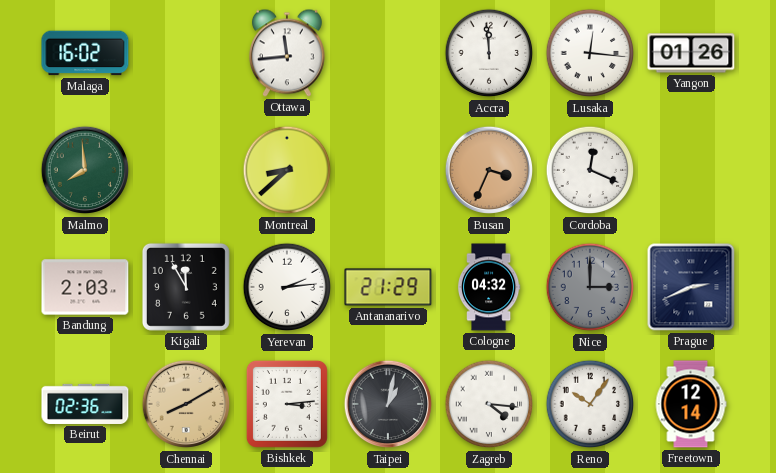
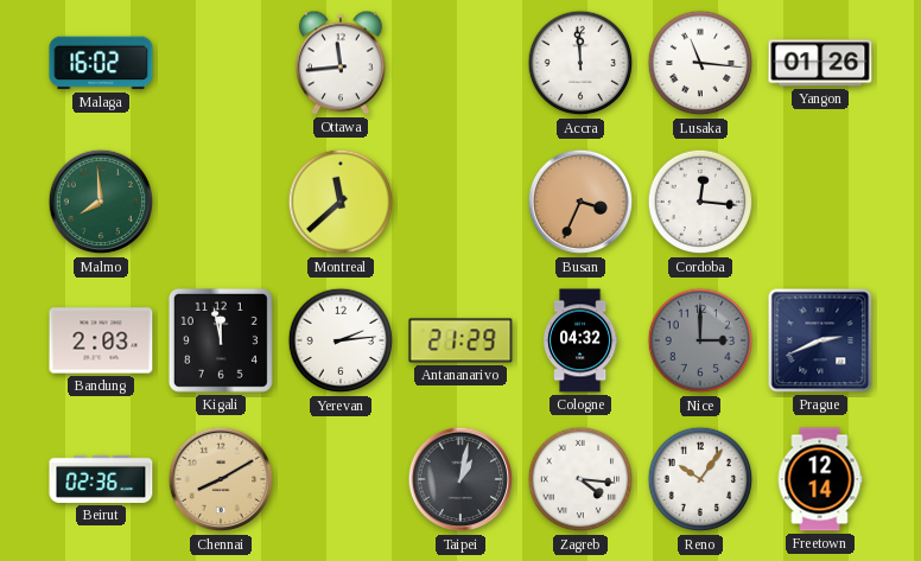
Lusaka: 12:16 -> 11:16
Montreal: 8:38 -> 11:38
Cordoba: 12:19 -> 12:16
Kigali: 11:55 -> 11:58
Bishkek: 3:14 -> none
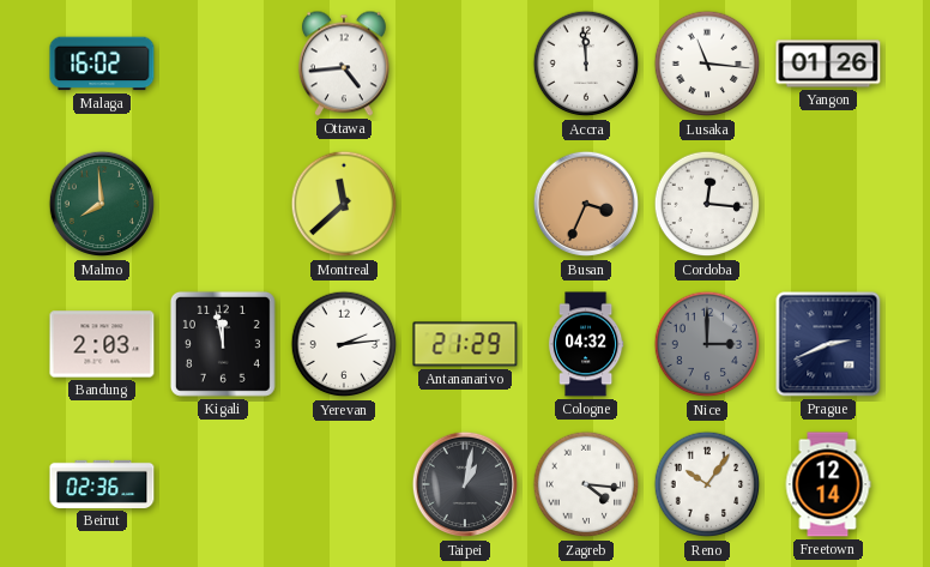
Ottawa: 11:44 -> 4:44
Chennai: 8:10 -> none
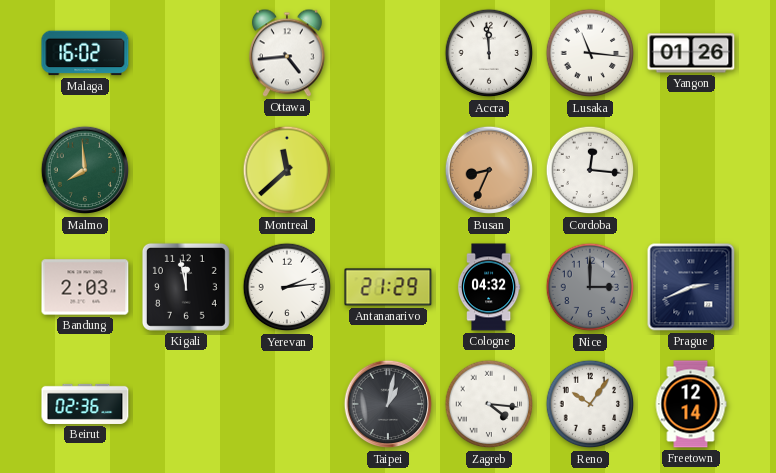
Busan: 3:34 -> 8:34
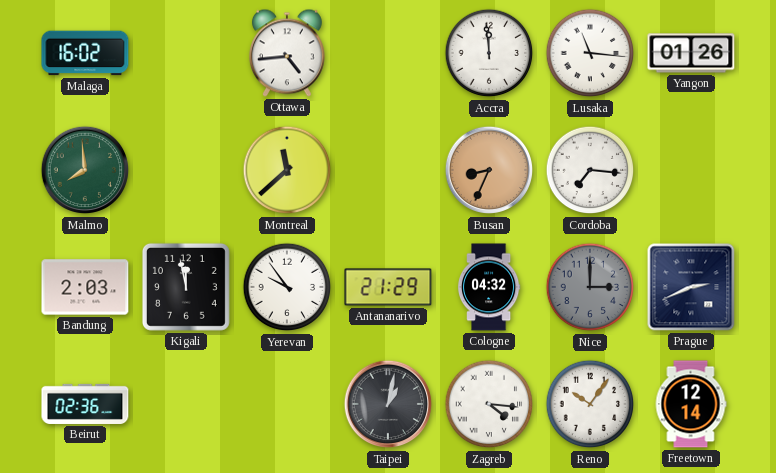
Cordoba: 12:16 -> 7:16
Yerevan: 2:14 -> 9:54
